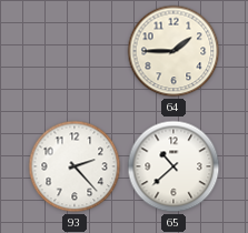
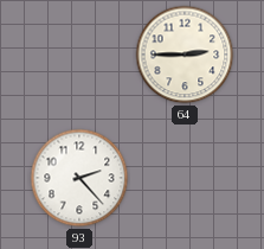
64: 1:45 -> 2:45
65: 10:38 -> none
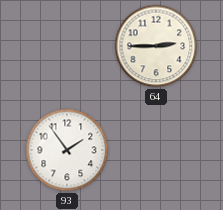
93: 2:23 -> 1:54
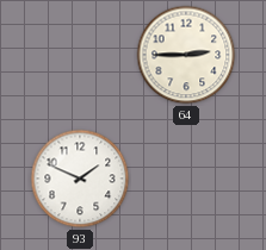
93: 1:54 -> 1:49
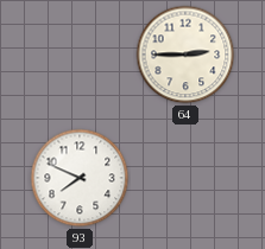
93: 1:49 -> 7:49
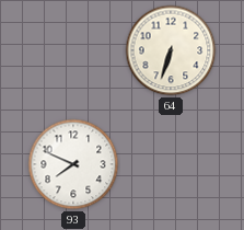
64: 2:45 -> 6:33
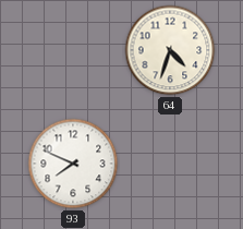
64: 6:33 -> 4:33
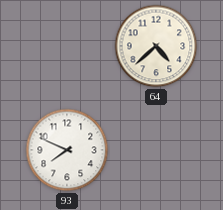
64: 4:33 -> 4:38
